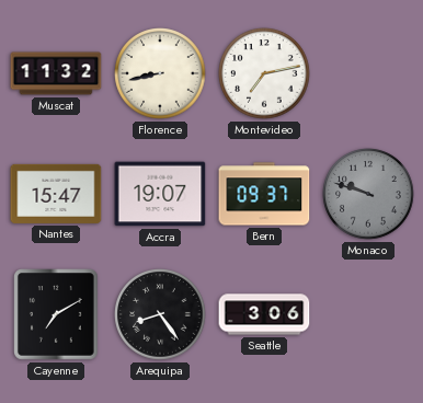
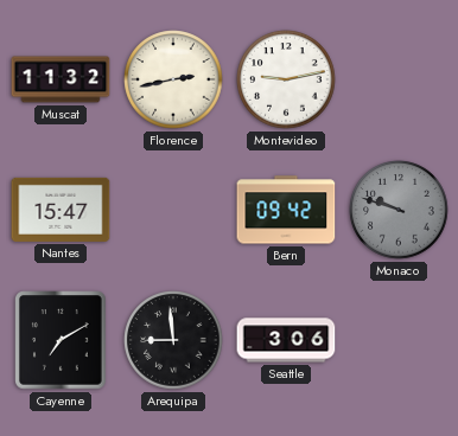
Florence: 8:43 -> 2:43
Montevideo: 7:13 -> 9:13
Accra: 19:07 -> none
Bern: 09:37 -> 09:42
Arequipa: 8:24 -> 8:59
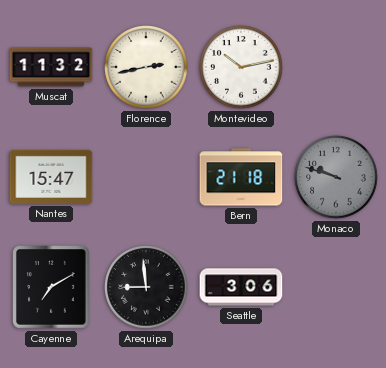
Montevideo: 9:13 -> 10:13
Bern: 09:42 -> 21:18
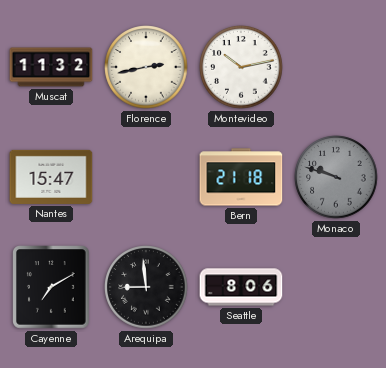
Seattle: 3:06 -> 8:06
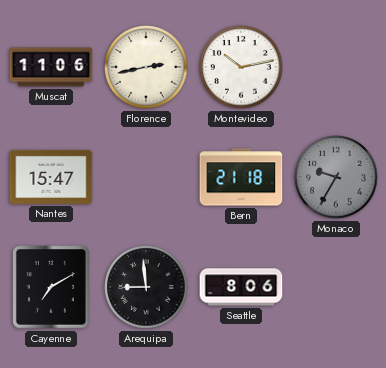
Muscat: 11:32 -> 11:06
Monaco: 9:48 -> 9:35
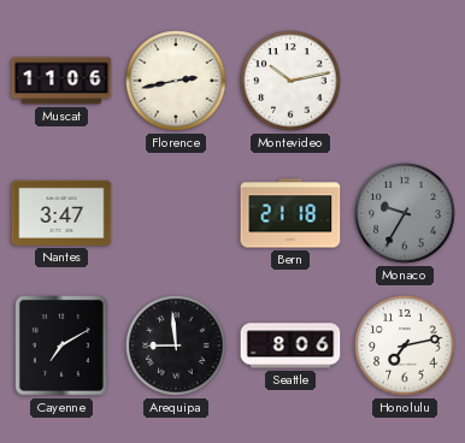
Nantes: 15:47 -> 3:47
Honolulu: none -> 7:13
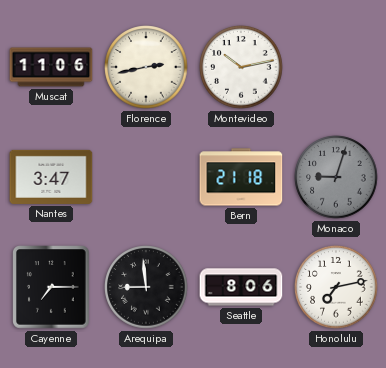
Monaco: 9:35 -> 9:03
Cayenne: 7:10 -> 7:15
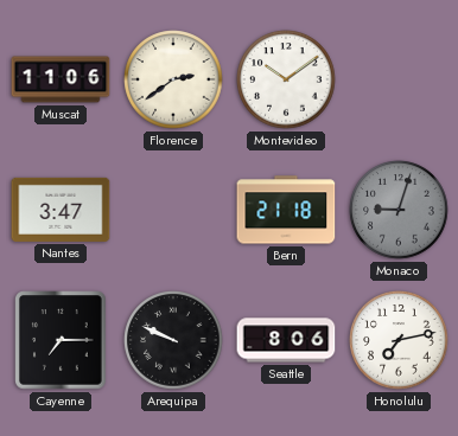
Florence: 2:43 -> 2:39
Montevideo: 10:13 -> 10:09
Arequipa: 8:59 -> 9:49
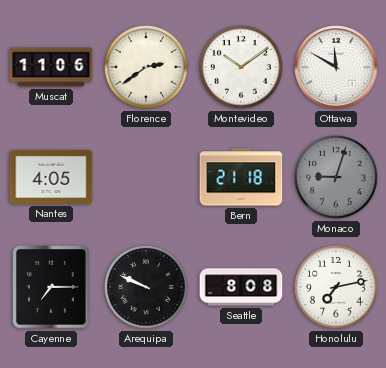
Ottawa: none -> 11:50
Nantes: 3:47 -> 4:05
Seattle: 8:06 -> 8:08
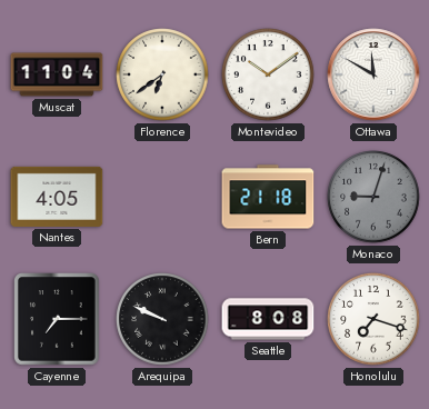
Muscat: 11:06 -> 11:04
Florence: 2:39 -> 6:39
Honolulu: 7:13 -> 7:18
